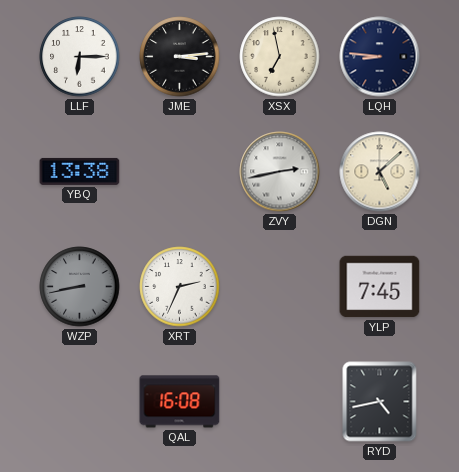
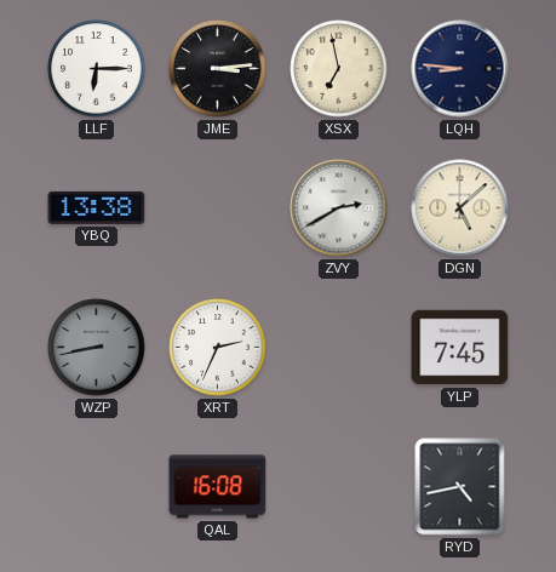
ZVY: 2:43 -> 2:40
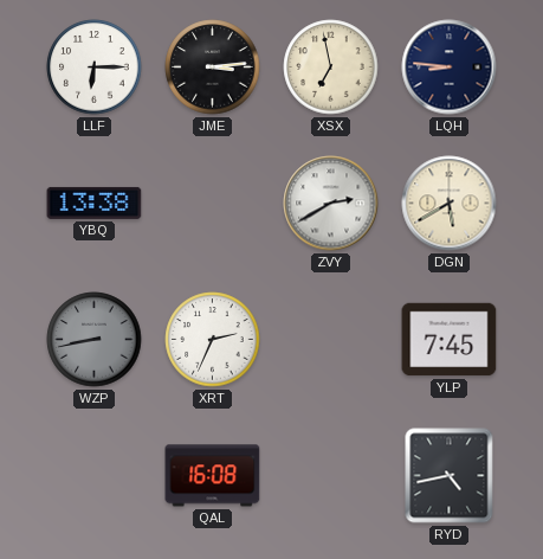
DGN: 5:08 -> 5:40
